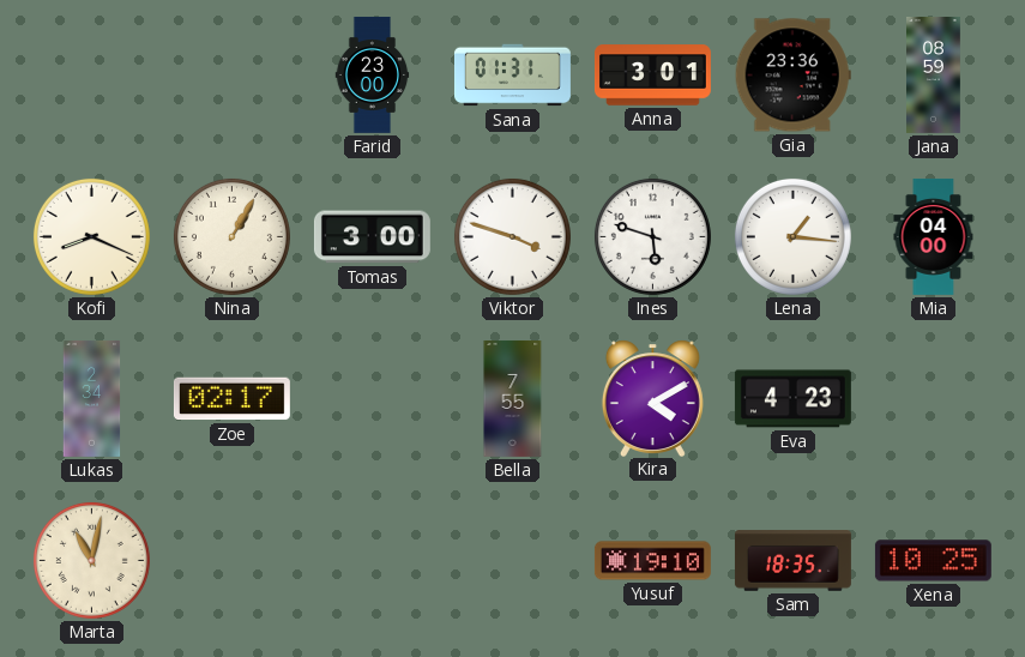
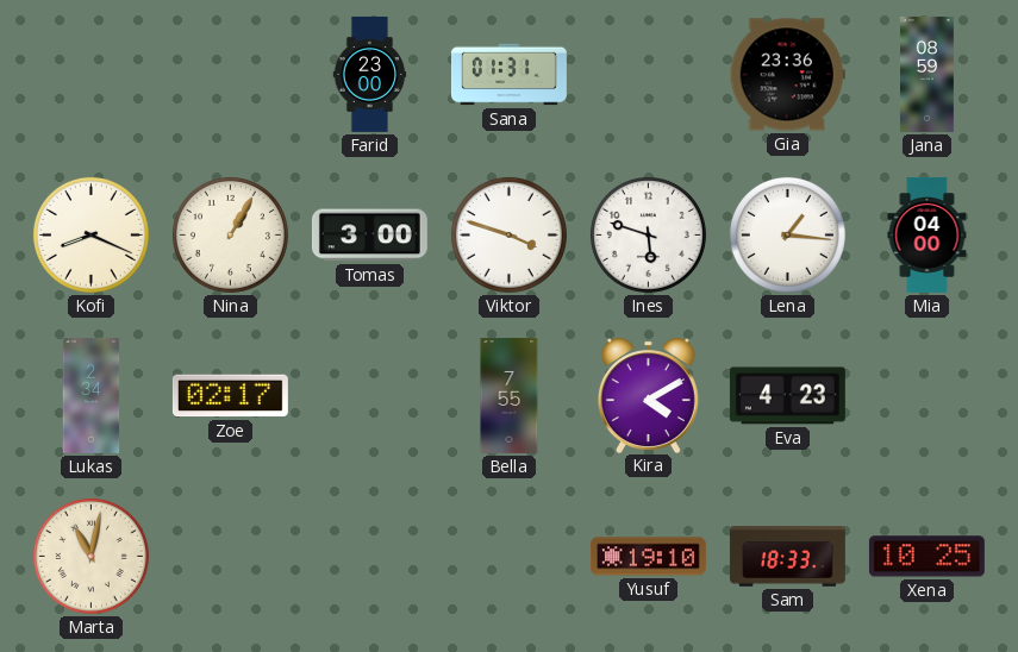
Anna: 3:01 -> none
Sam: 18:35 -> 18:33
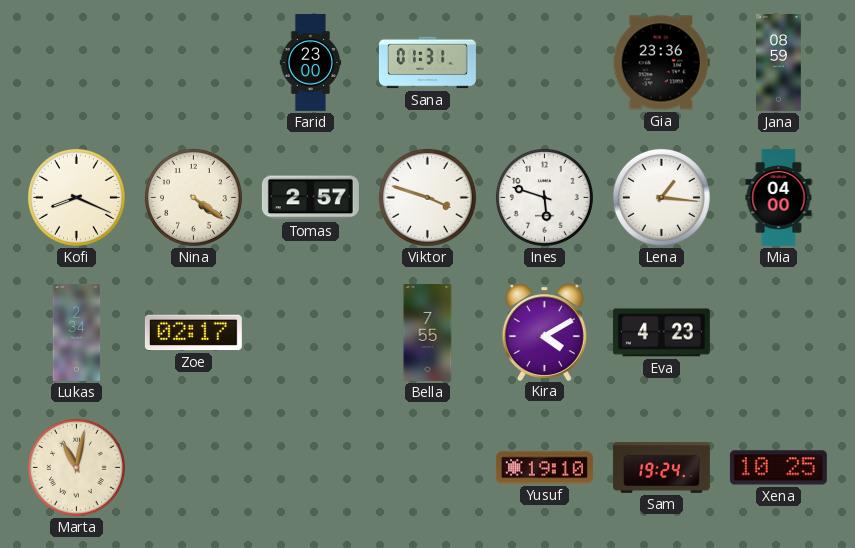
Nina: 1:05 -> 4:21
Tomas: 3:00 -> 2:57
Sam: 18:33 -> 19:24
